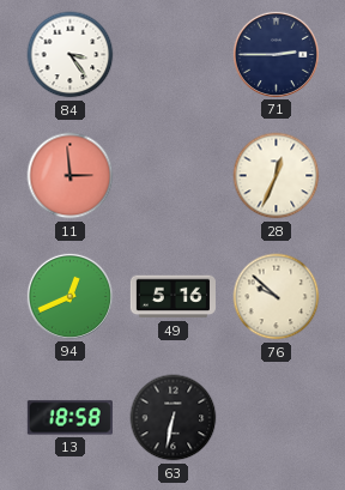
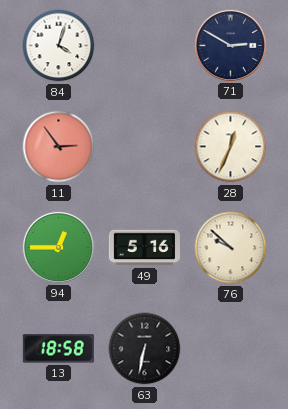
84: 3:24 -> 4:03
71: 2:45 -> 2:50
11: 2:59 -> 2:54
94: 12:41 -> 12:45
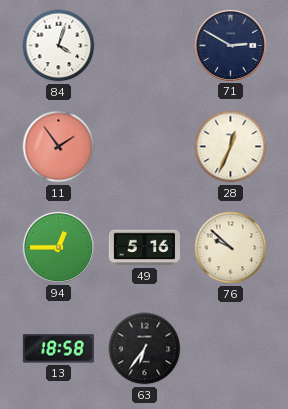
11: 2:54 -> 1:54
63: 6:32 -> 6:36
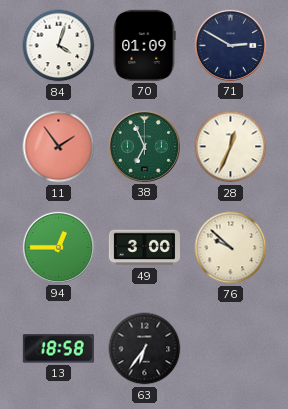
70: none -> 01:09
38: none -> 6:56
49: 5:16 -> 3:00
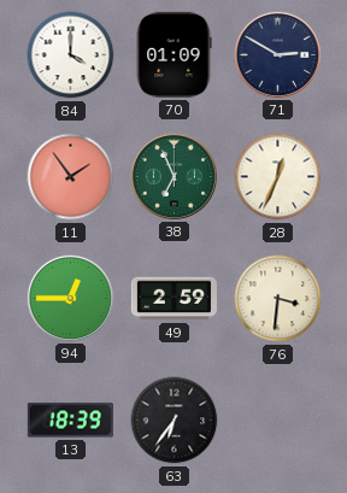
84: 4:03 -> 4:00
49: 3:00 -> 2:59
76: 9:52 -> 3:31
13: 18:58 -> 18:39
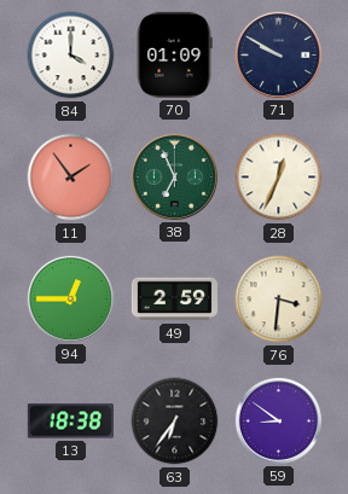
71: 2:50 -> 9:50
13: 18:39 -> 18:38
59: none -> 8:51
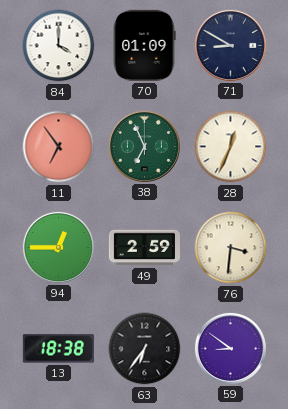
71: 9:50 -> 8:50
11: 1:54 -> 6:54
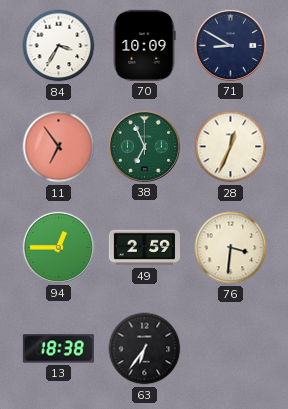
84: 4:00 -> 3:35
70: 01:09 -> 10:09
59: 8:51 -> none
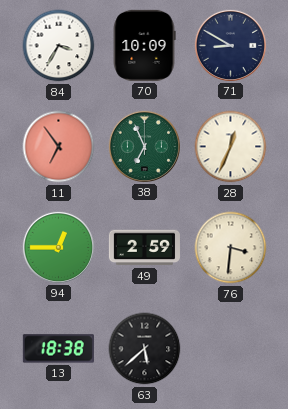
63: 6:36 -> 5:38
